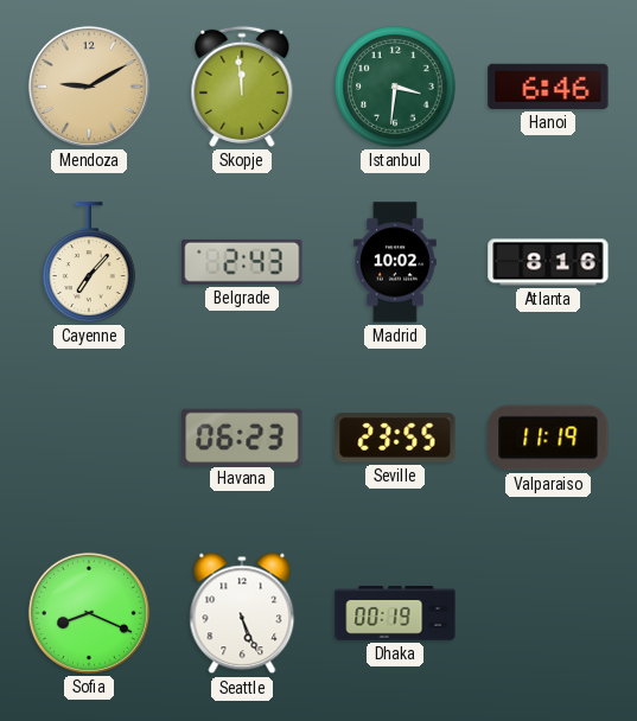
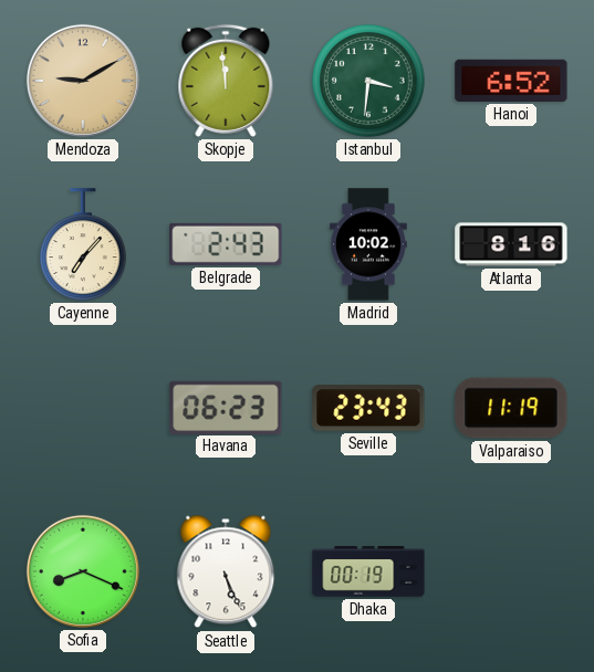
Hanoi: 6:46 -> 6:52
Seville: 23:55 -> 23:43
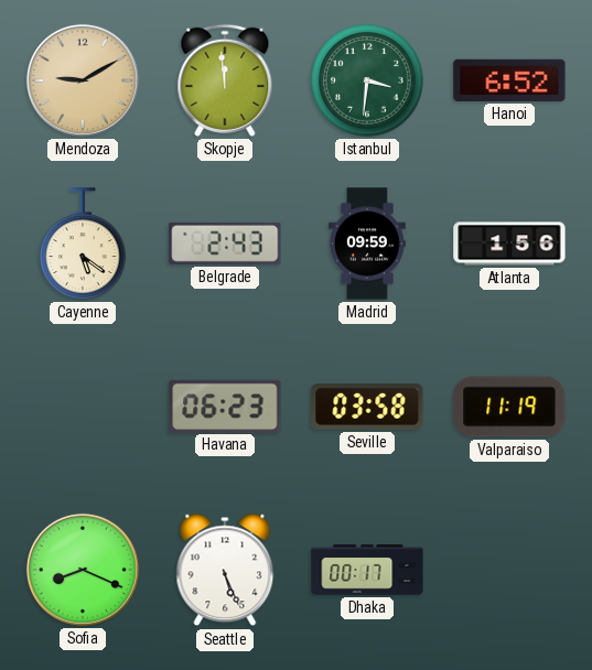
Cayenne: 7:07 -> 5:21
Madrid: 10:02 -> 09:59
Atlanta: 8:16 -> 1:56
Seville: 23:43 -> 03:58
Dhaka: 00:19 -> 00:17
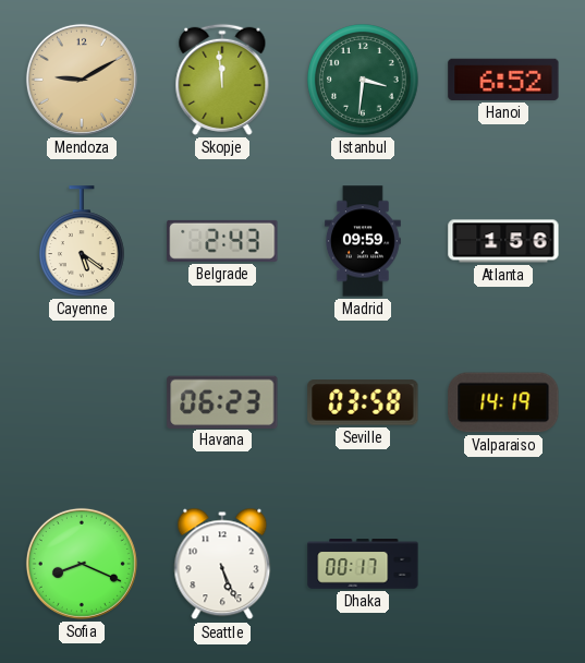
Valparaiso: 11:19 -> 14:19
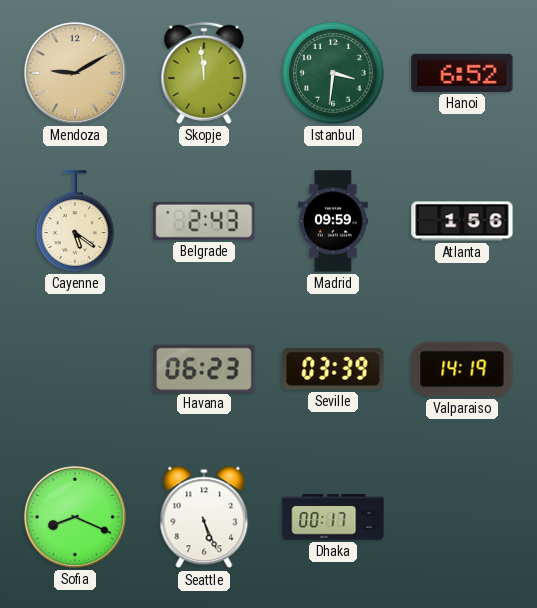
Seville: 03:58 -> 03:39
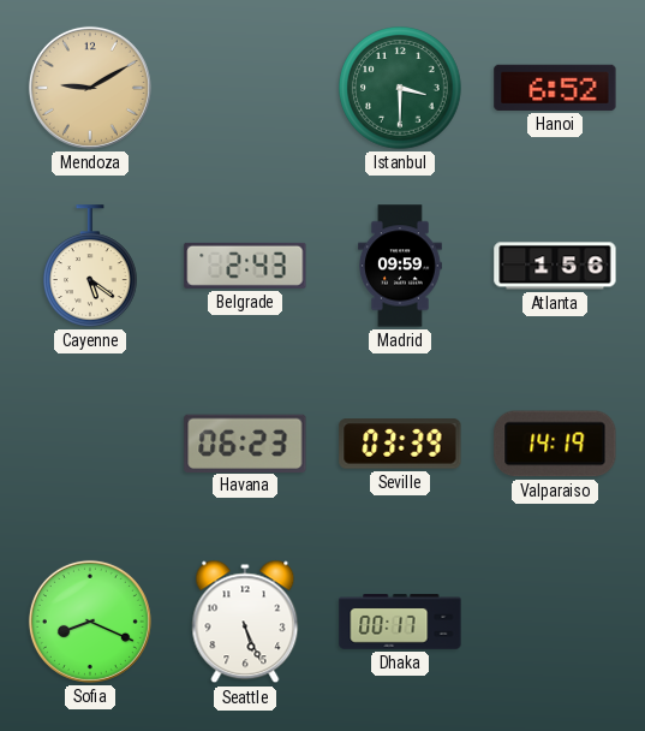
Skopje: 11:59 -> none
Istanbul: 3:31 -> 3:30
